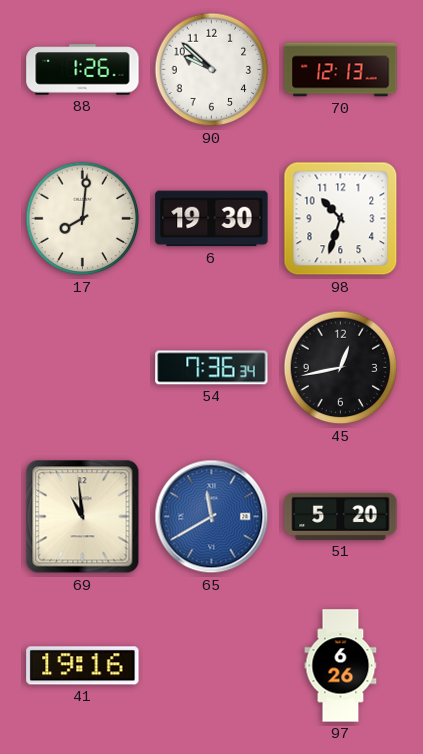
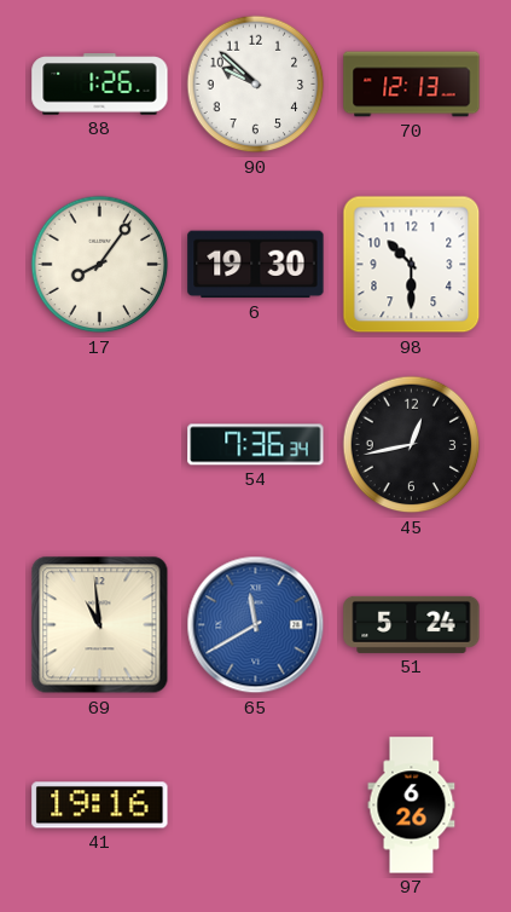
17: 8:01 -> 8:06
98: 10:33 -> 10:30
51: 5:20 -> 5:24
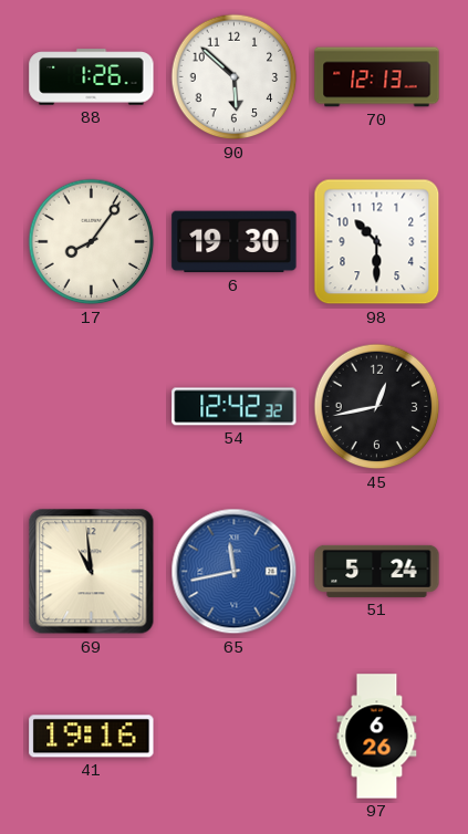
90: 9:52 -> 5:52
54: 7:36 -> 12:42
65: 11:40 -> 11:43
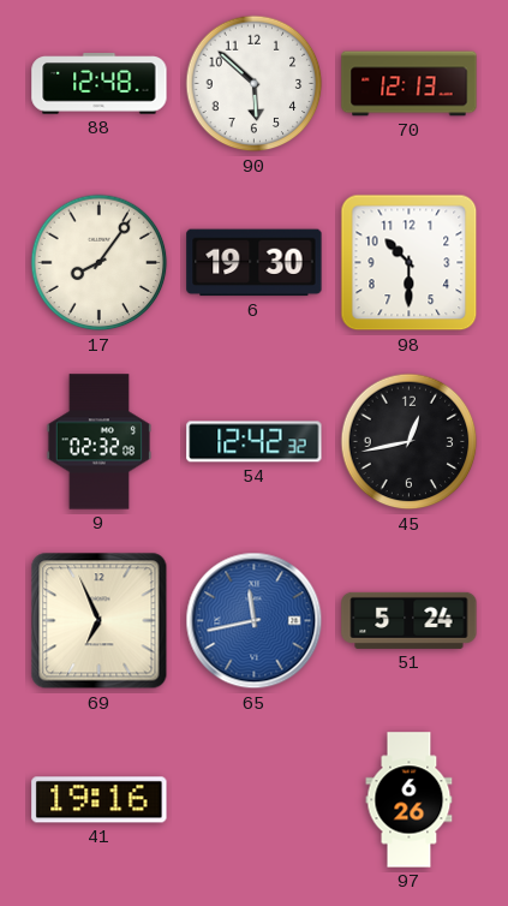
88: 1:26 -> 12:48
9: none -> 02:32
69: 10:59 -> 6:56
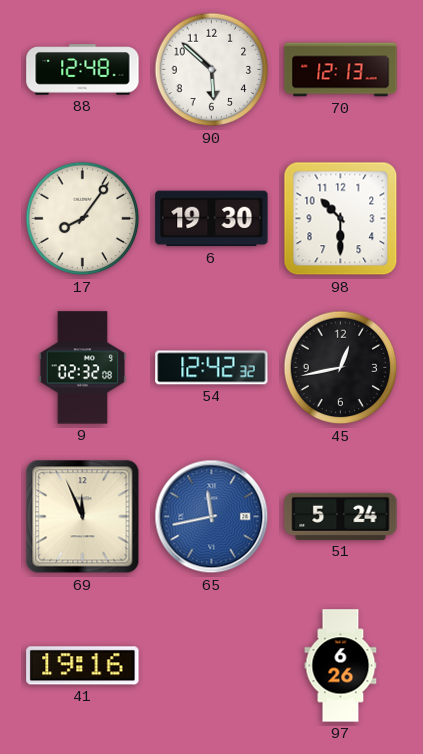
69: 6:56 -> 11:56
